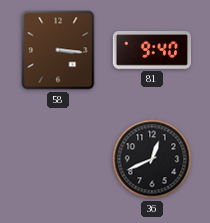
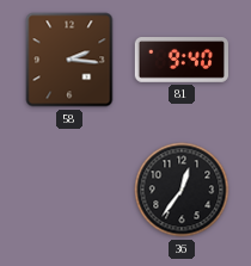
58: 3:16 -> 2:16
36: 12:41 -> 12:36
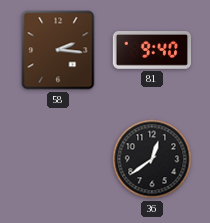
36: 12:36 -> 12:39
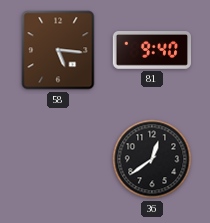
58: 2:16 -> 5:16
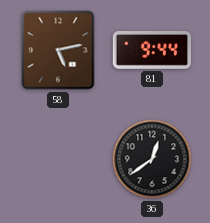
58: 5:16 -> 5:13
81: 9:40 -> 9:44
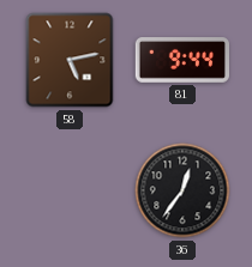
36: 12:39 -> 12:36
